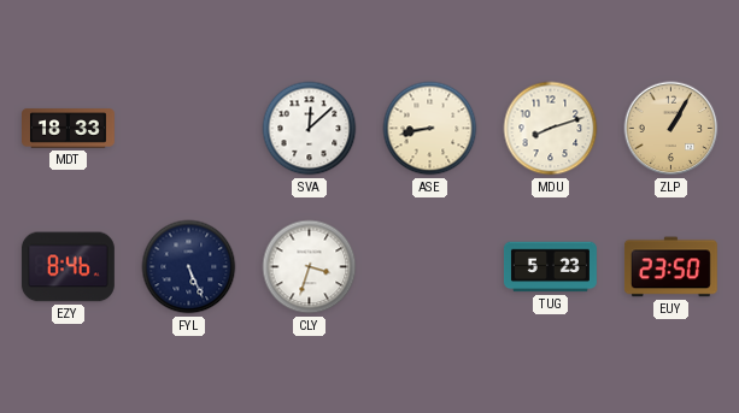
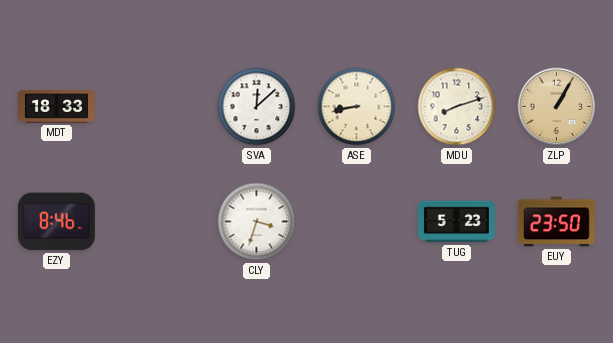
FYL: 5:26 -> none
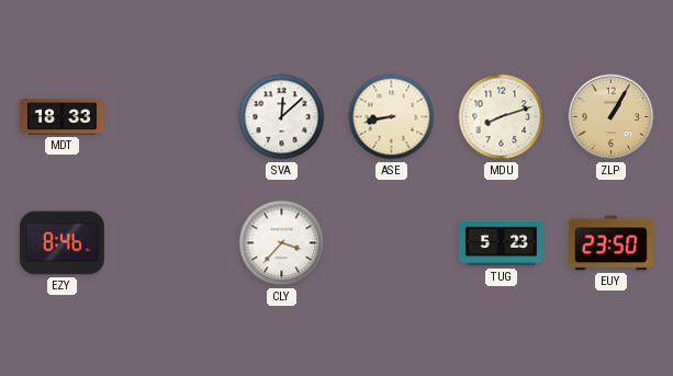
CLY: 3:33 -> 3:37
